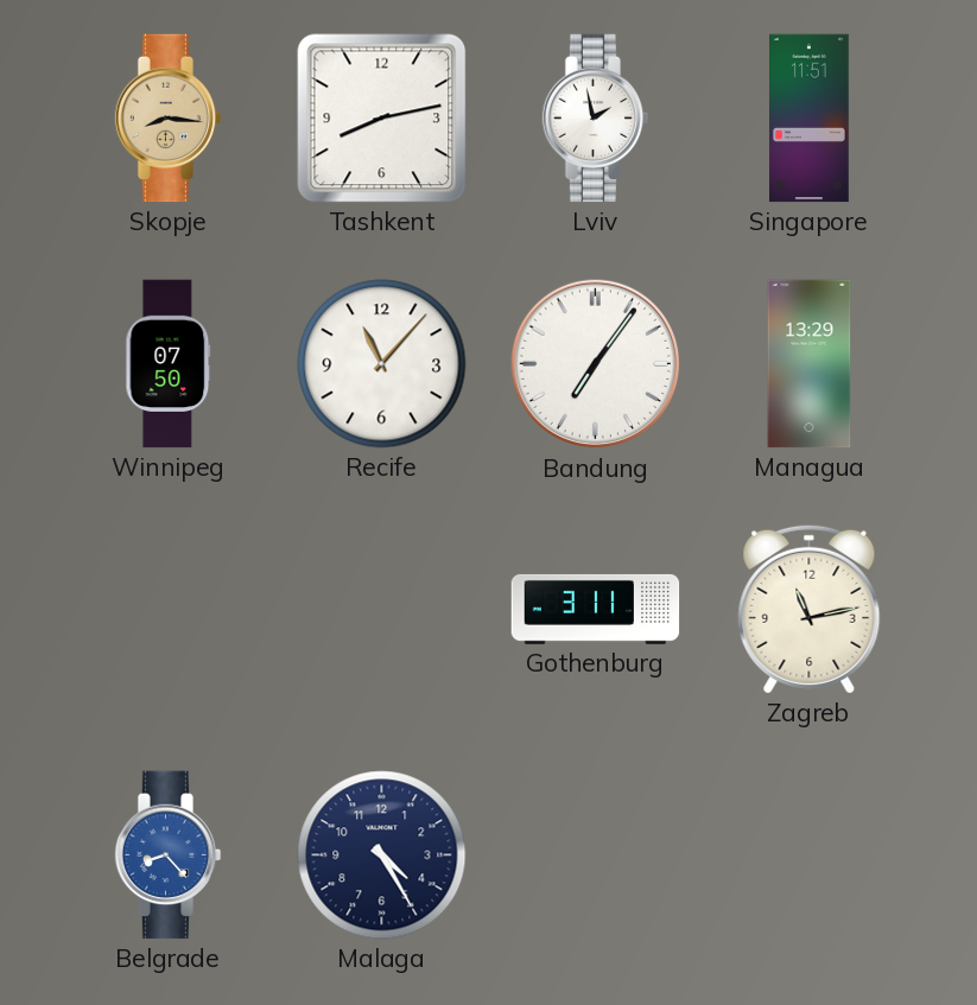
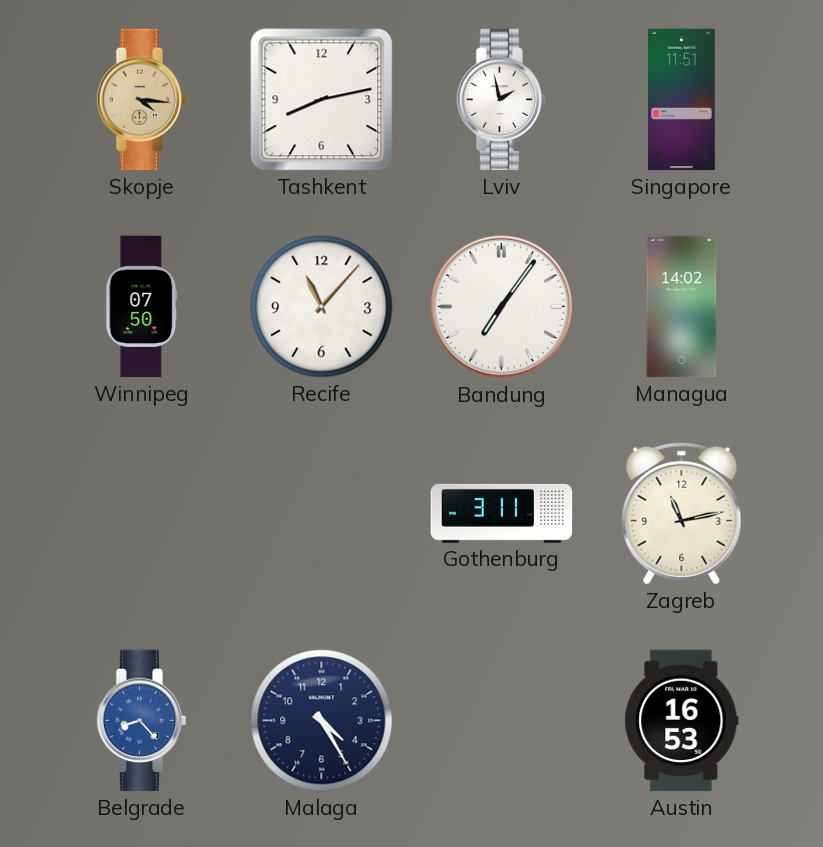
Skopje: 8:16 -> 4:16
Managua: 13:29 -> 14:02
Austin: none -> 16:53
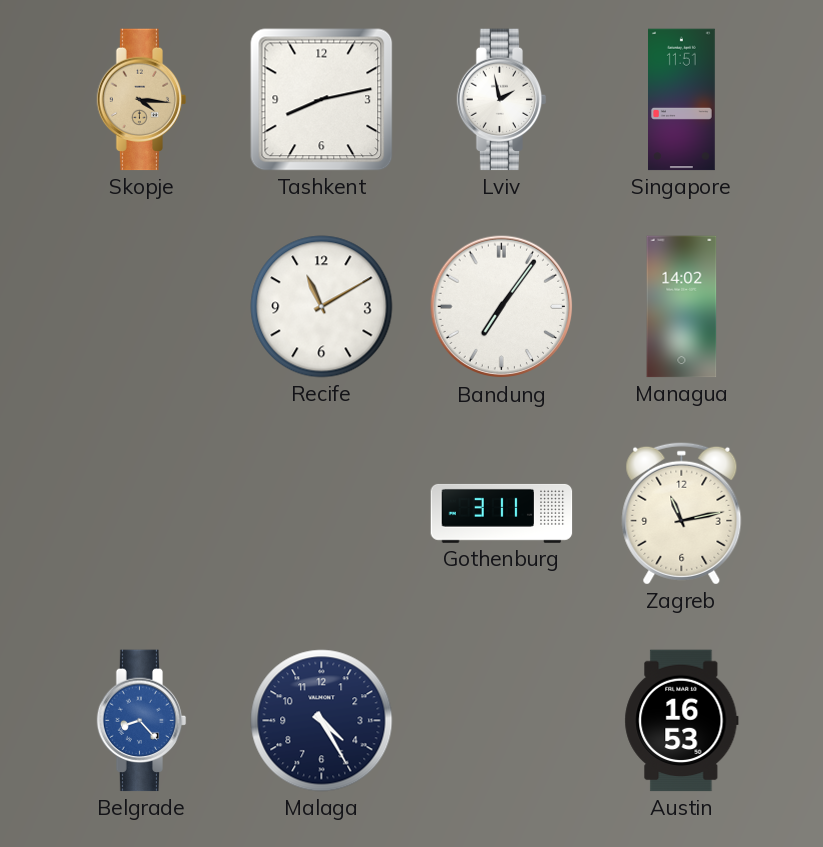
Winnipeg: 07:50 -> none
Recife: 11:07 -> 11:10
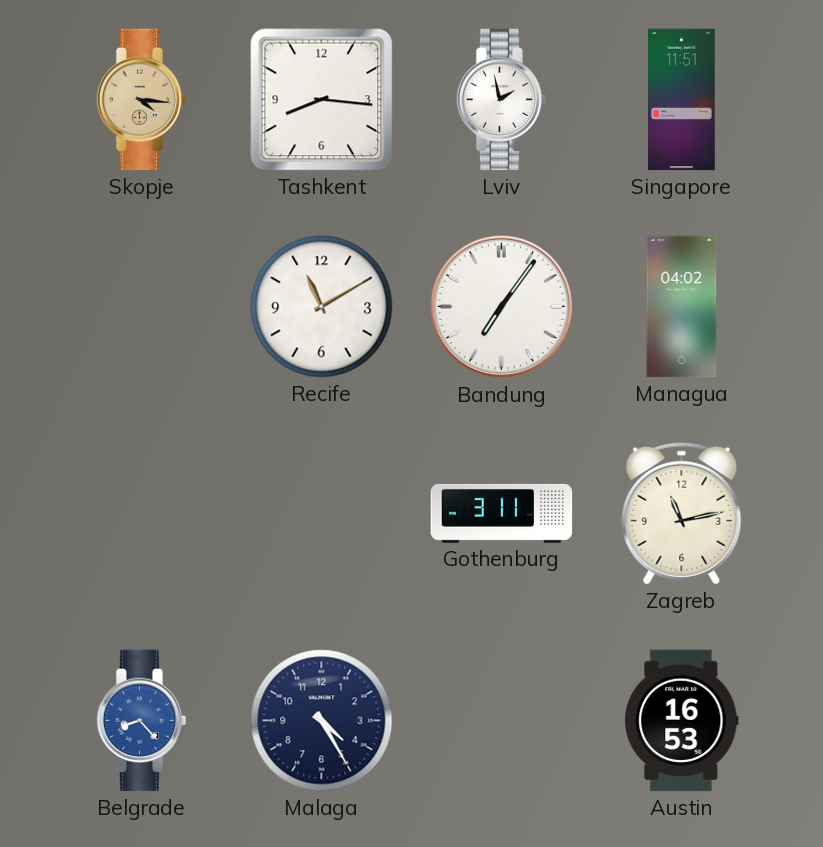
Tashkent: 8:13 -> 8:16
Managua: 14:02 -> 04:02
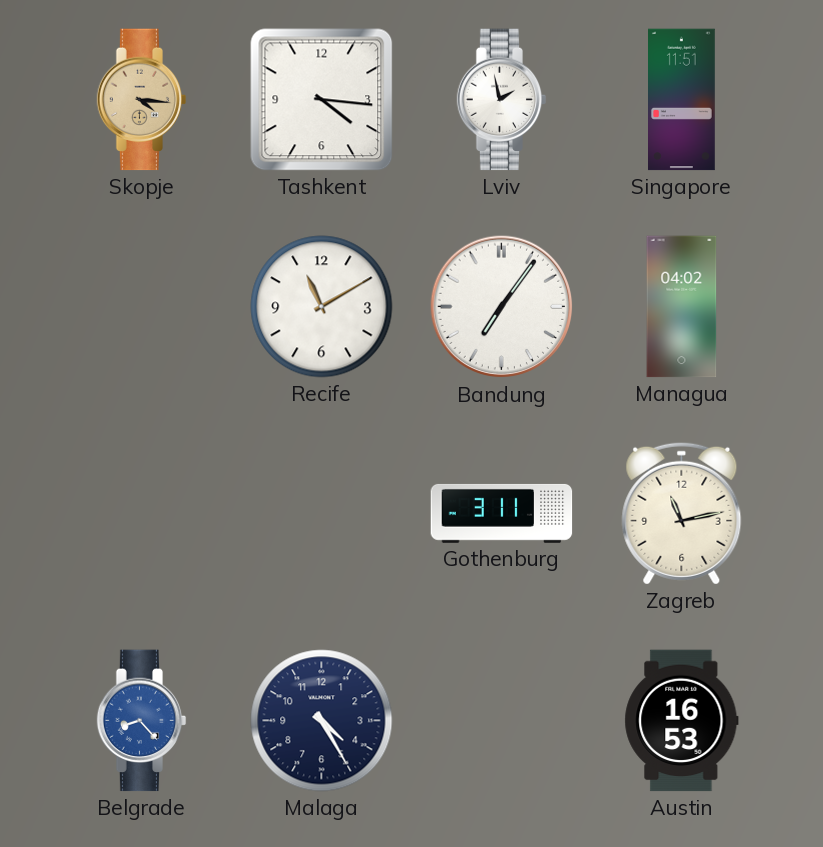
Tashkent: 8:16 -> 4:16
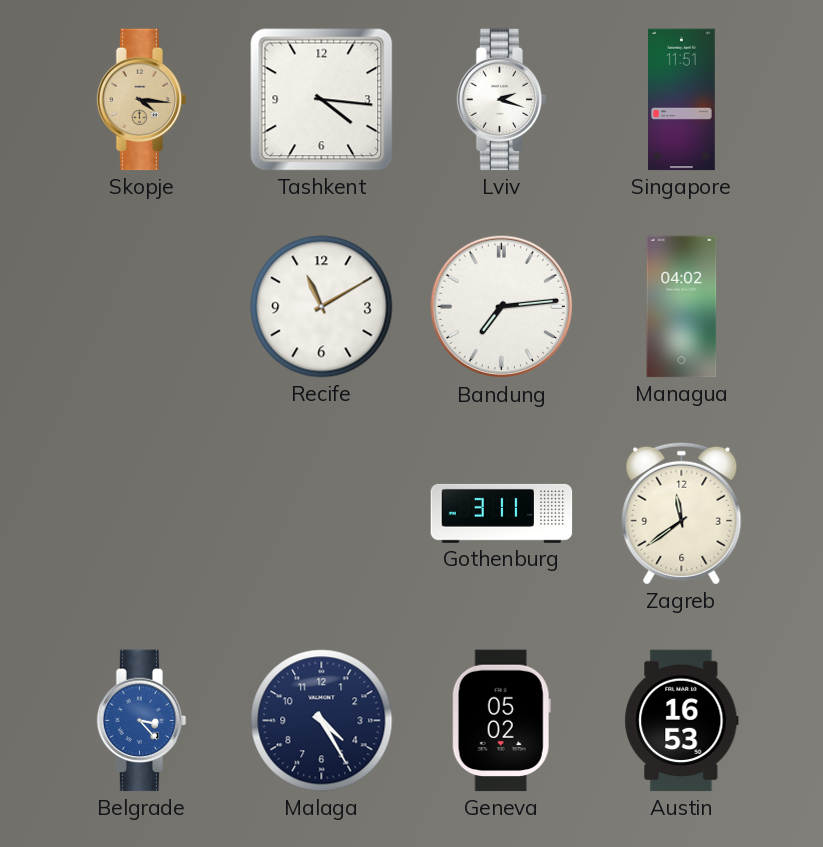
Lviv: 1:58 -> 2:18
Bandung: 7:06 -> 7:14
Zagreb: 11:13 -> 11:39
Belgrade: 8:23 -> 3:23
Geneva: none -> 05:02
